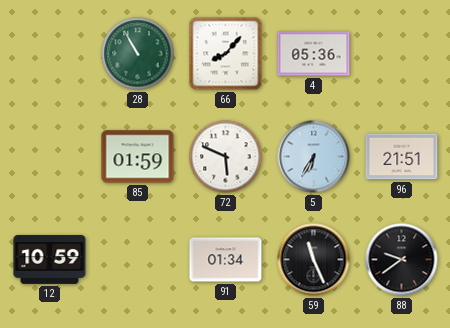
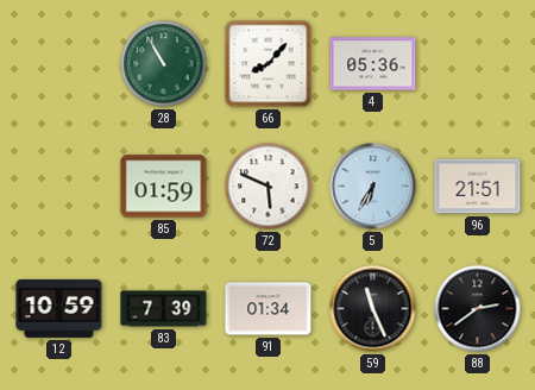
83: none -> 7:39
88: 9:39 -> 2:39
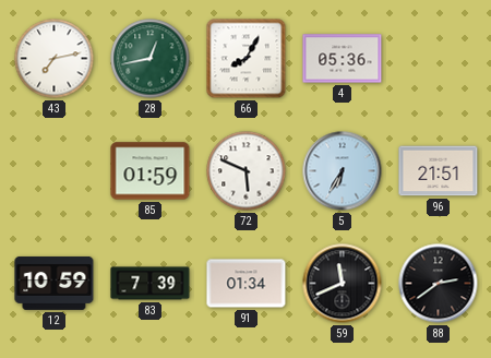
43: none -> 7:13
28: 10:55 -> 12:43
66: 8:07 -> 8:05
59: 11:26 -> 11:41
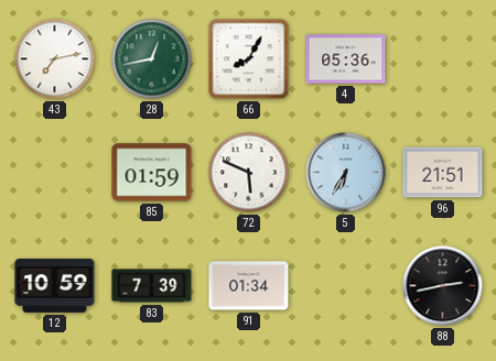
59: 11:41 -> none
88: 2:39 -> 2:43
